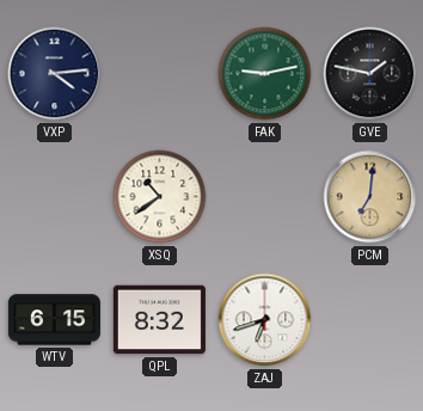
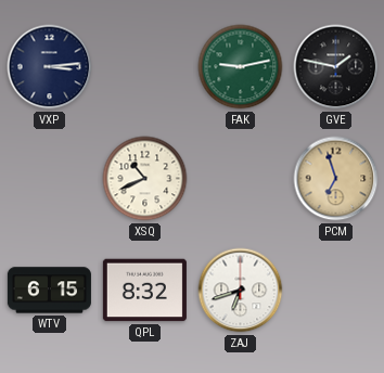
VXP: 4:14 -> 3:14
XSQ: 10:39 -> 10:41
PCM: 7:01 -> 6:57
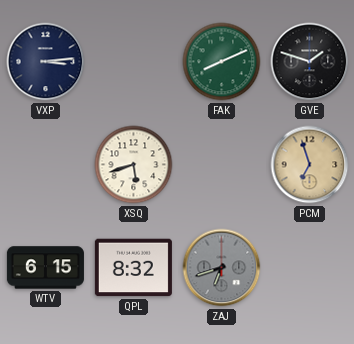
FAK: 9:13 -> 8:11
GVE: 1:47 -> 1:48
XSQ: 10:41 -> 5:42
ZAJ dial: white -> grey
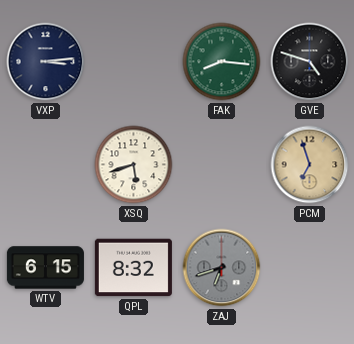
FAK: 8:11 -> 8:16
GVE: 1:48 -> 4:48
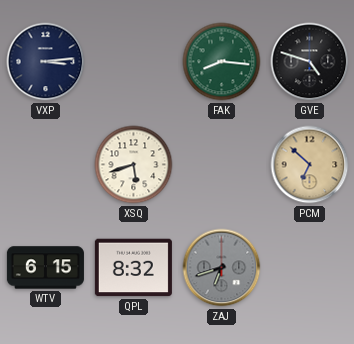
PCM: 6:57 -> 6:52
